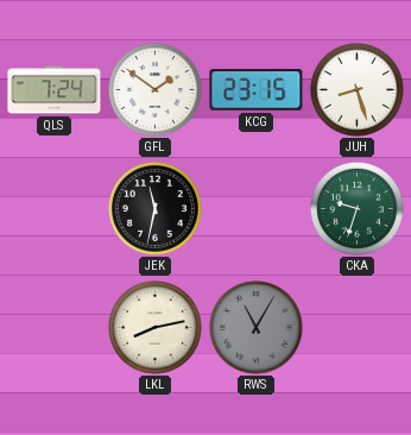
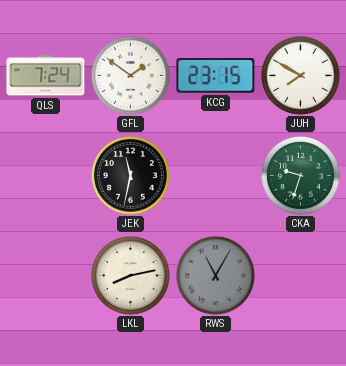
JUH: 8:27 -> 7:50
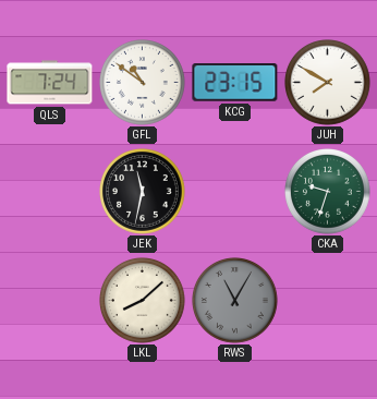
GFL: 1:51 -> 10:51
LKL: 8:13 -> 8:08
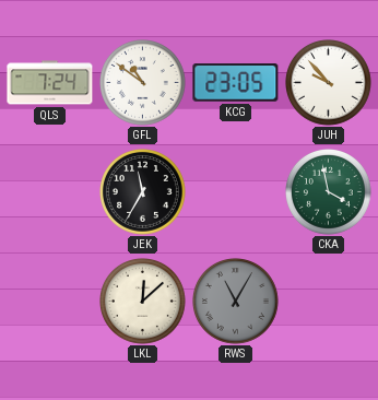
KCG: 23:15 -> 23:05
JUH: 7:50 -> 9:53
JEK: 11:32 -> 11:35
CKA: 9:33 -> 3:58
LKL: 8:08 -> 12:08
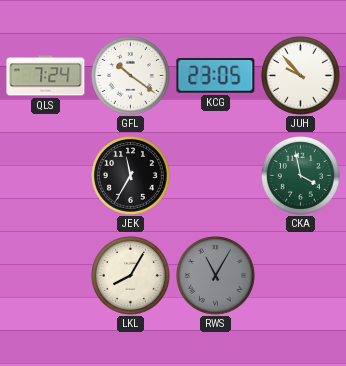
GFL: 10:51 -> 10:21
LKL: 12:08 -> 8:05
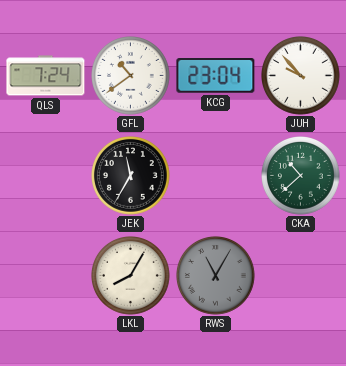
GFL: 10:21 -> 10:39
KCG: 23:05 -> 23:04
CKA: 3:58 -> 10:38
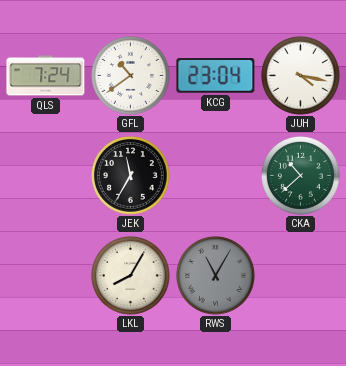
JUH: 9:53 -> 4:17
